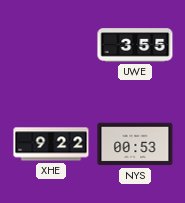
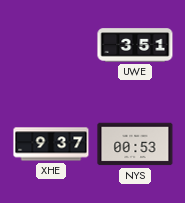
UWE: 3:55 -> 3:51
XHE: 9:22 -> 9:37
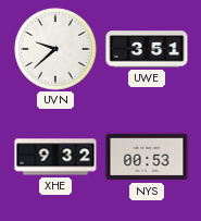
UVN: none -> 9:38
XHE: 9:37 -> 9:32
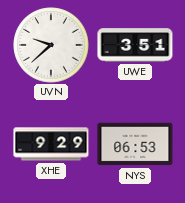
XHE: 9:32 -> 9:29
NYS: 00:53 -> 06:53
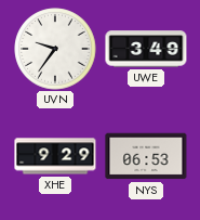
UVN: 9:38 -> 9:36
UWE: 3:51 -> 3:49
